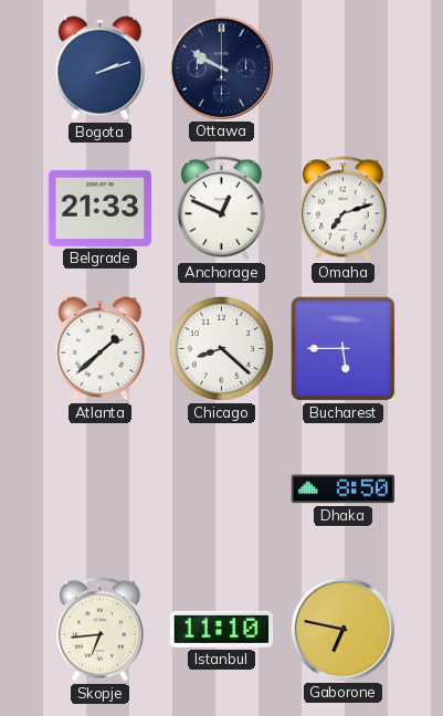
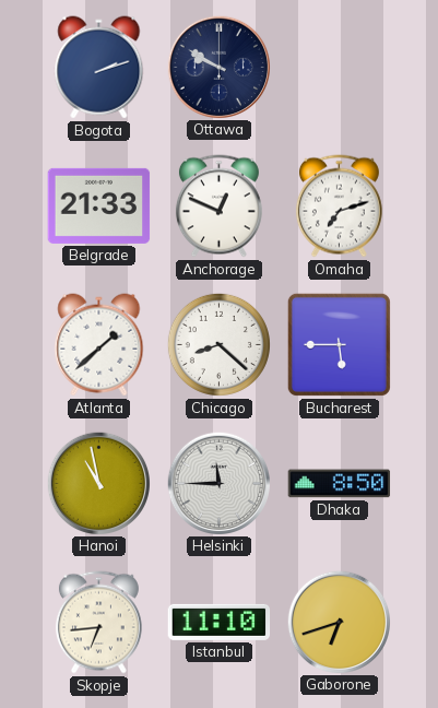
Hanoi: none -> 10:58
Helsinki: none -> 11:45
Gaborone: 6:47 -> 6:42
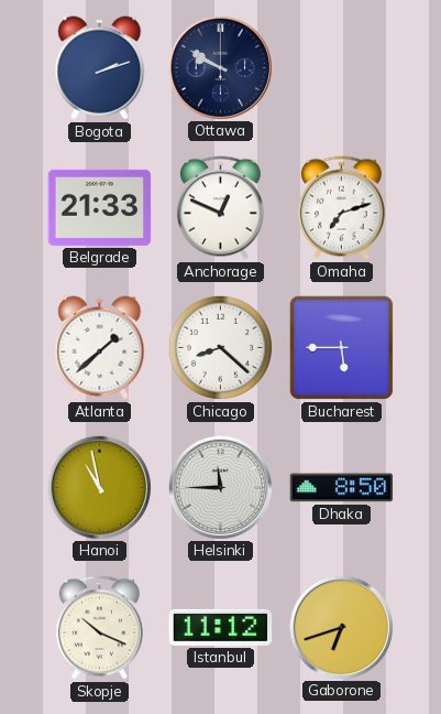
Skopje: 6:44 -> 10:19
Istanbul: 11:10 -> 11:12
